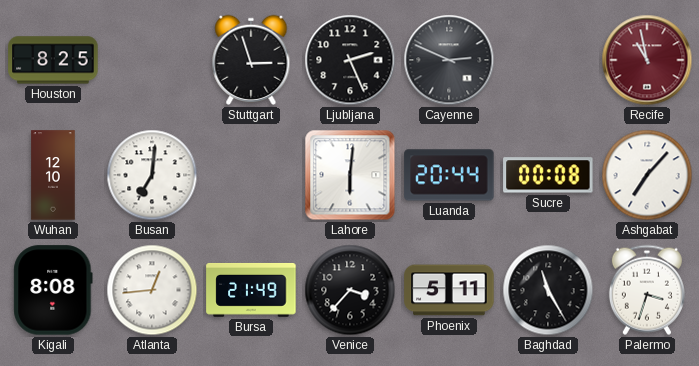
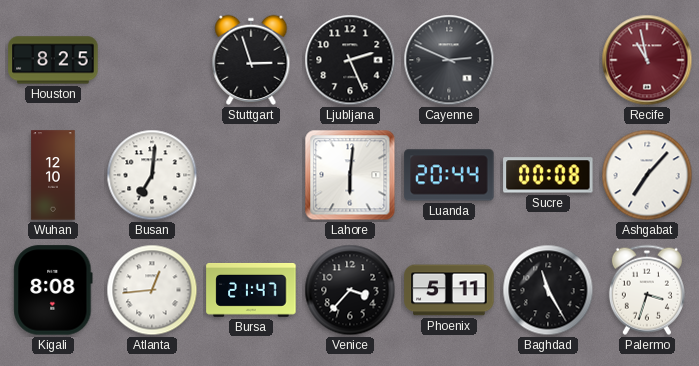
Bursa: 21:49 -> 21:47
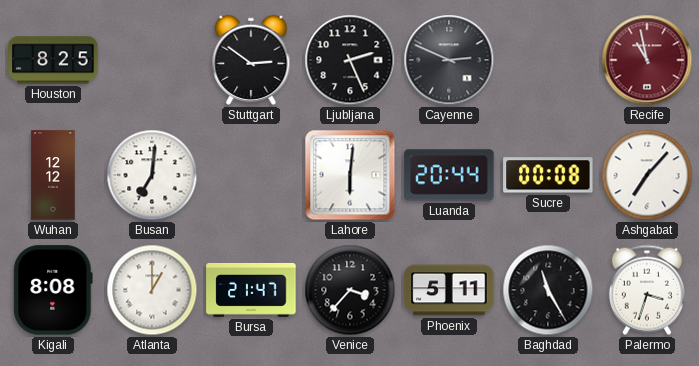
Stuttgart: 2:57 -> 2:51
Wuhan: 12:10 -> 12:12
Atlanta: 12:44 -> 1:00
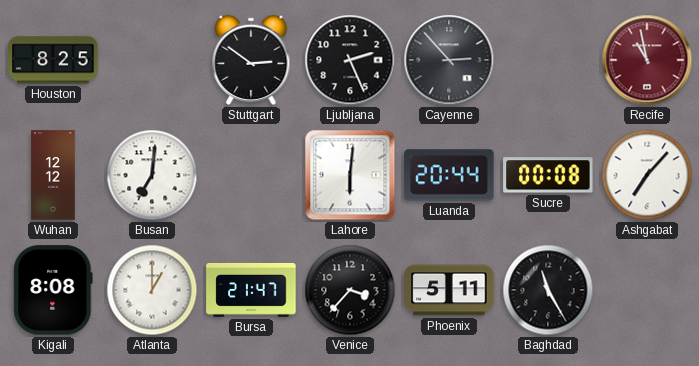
Cayenne: 2:49 -> 2:53
Palermo: 3:33 -> none
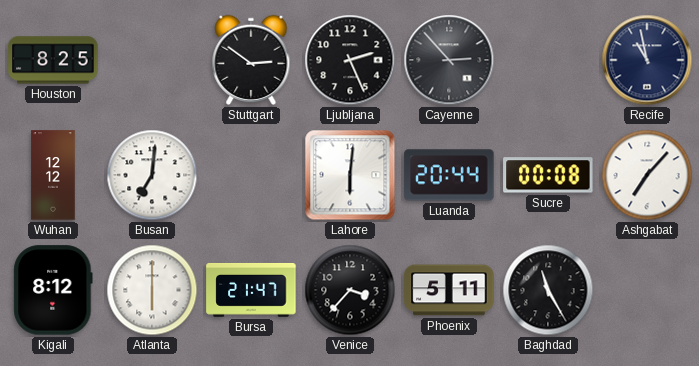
Recife dial: burgundy -> navy
Kigali: 8:08 -> 8:12
Atlanta: 1:00 -> 6:00
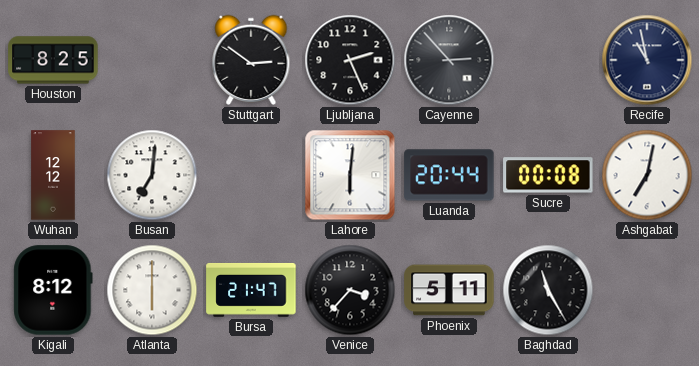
Ashgabat: 7:07 -> 7:02
